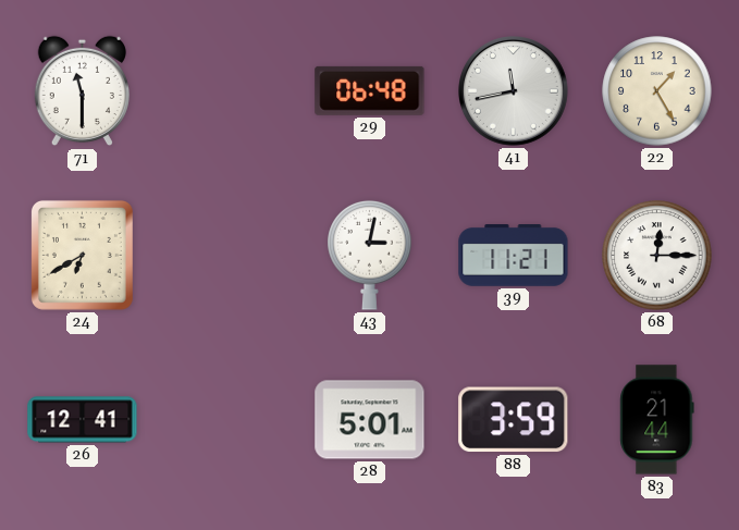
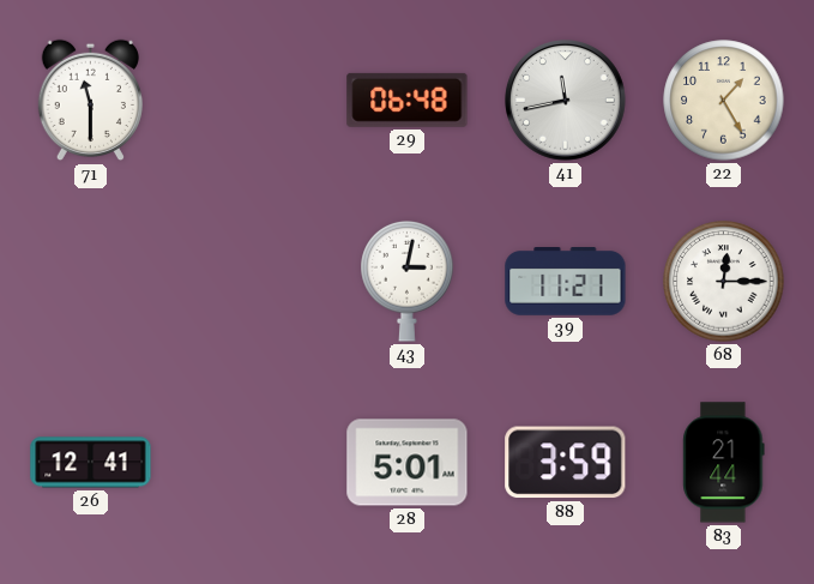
24: 6:40 -> none
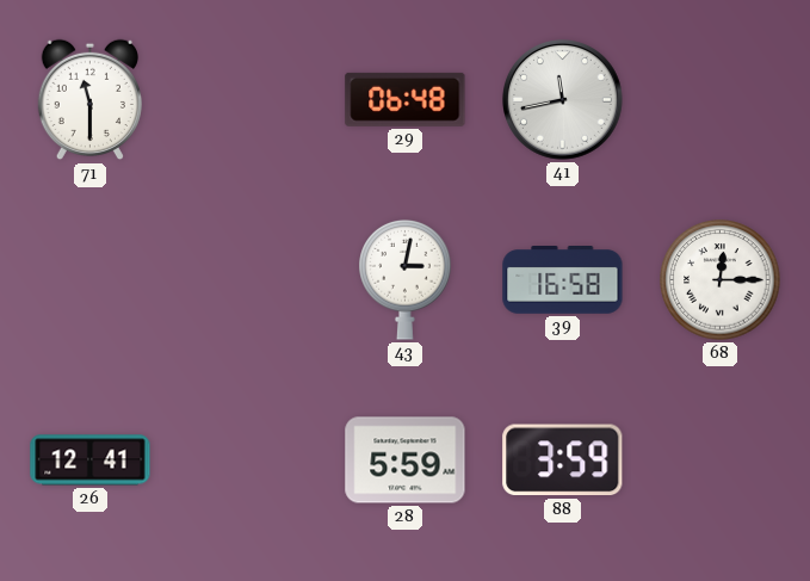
22: 1:25 -> none
39: 11:21 -> 16:58
28: 5:01 -> 5:59
83: 21:44 -> none
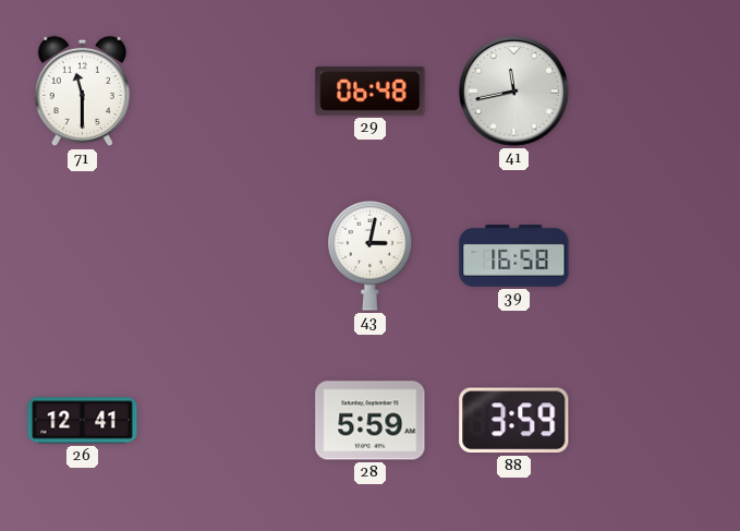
68: 12:15 -> none
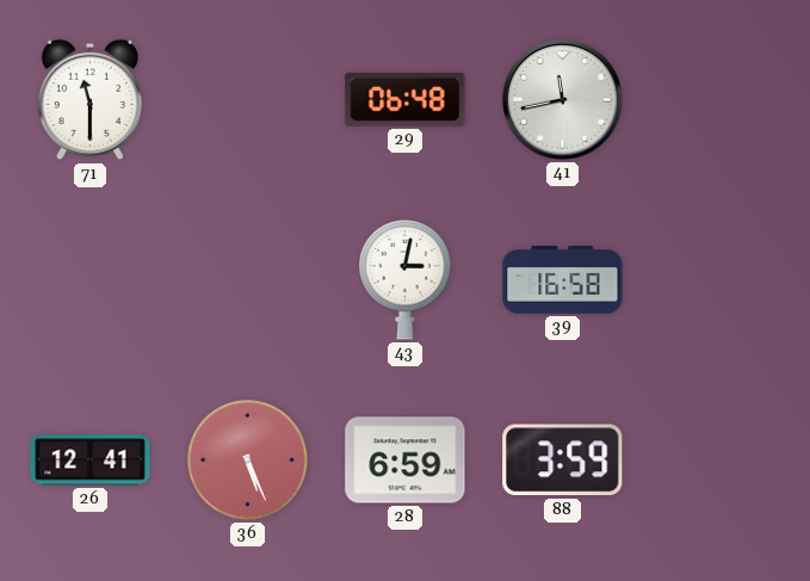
36: none -> 5:26
28: 5:59 -> 6:59
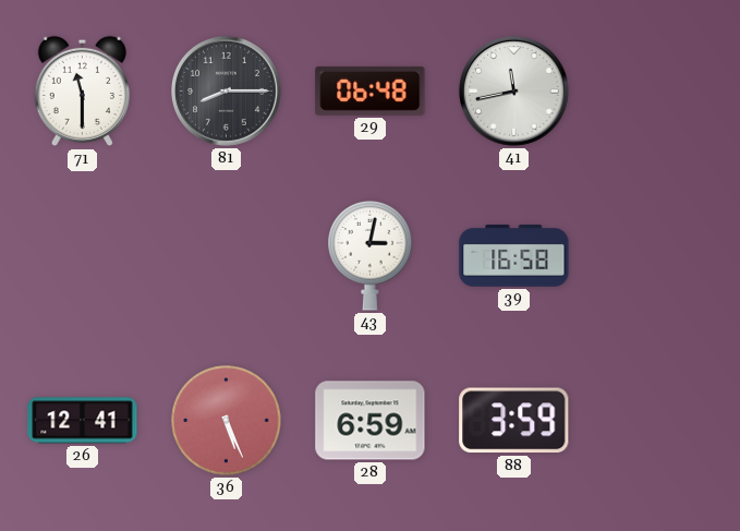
81: none -> 8:15
